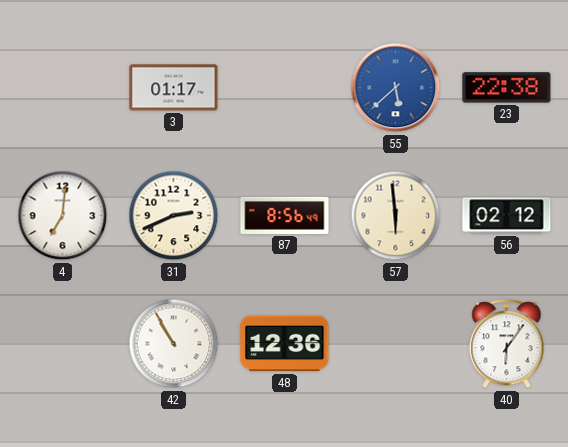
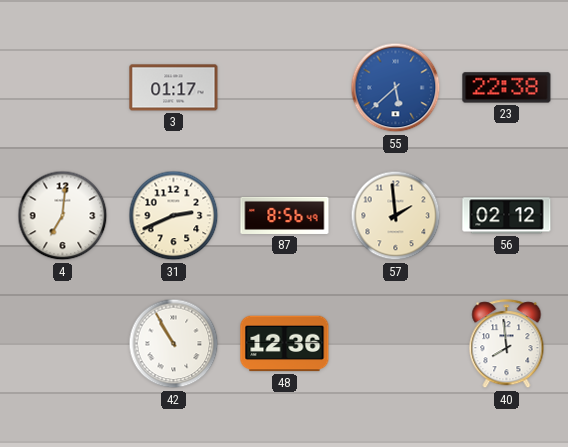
57: 5:59 -> 1:59
40: 6:06 -> 7:59
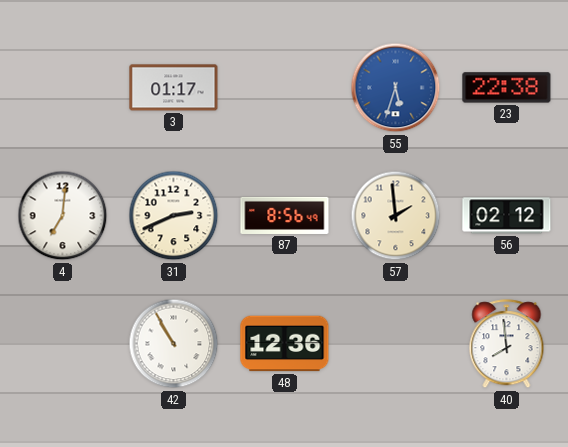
55: 5:38 -> 5:33
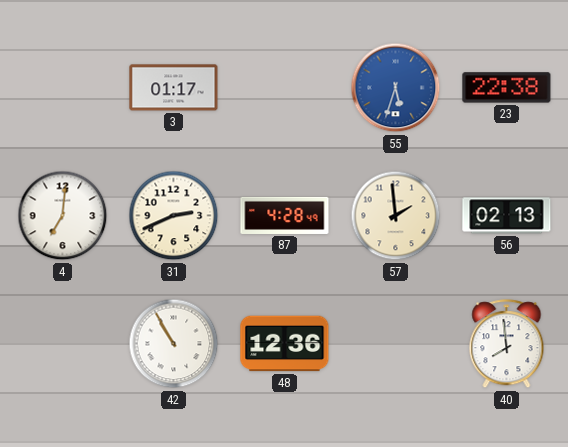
87: 8:56 -> 4:28
56: 02:12 -> 02:13
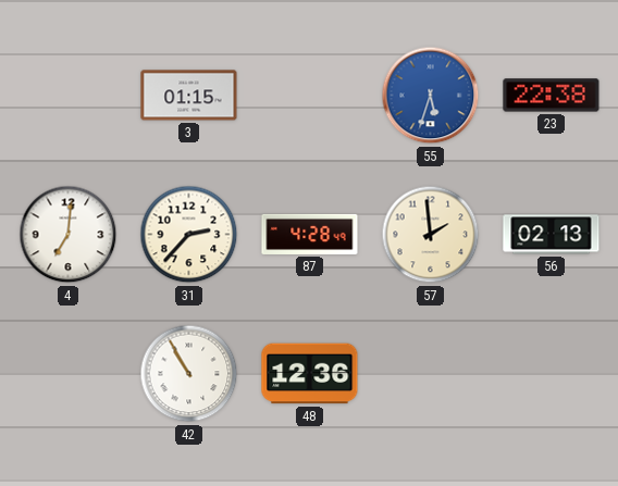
3: 01:17 -> 01:15
31: 2:41 -> 2:37
40: 7:59 -> none
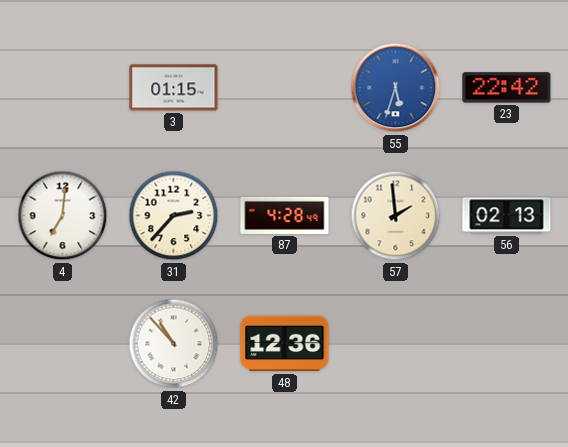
23: 22:38 -> 22:42
42: 10:55 -> 10:53
